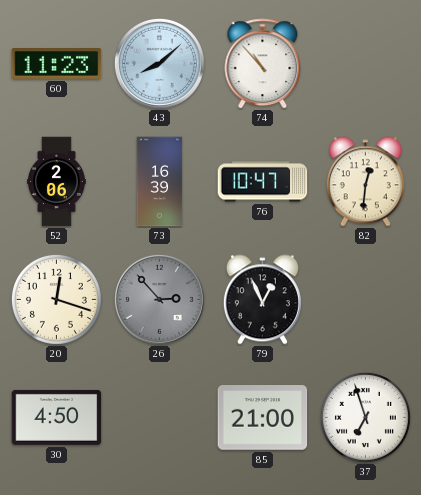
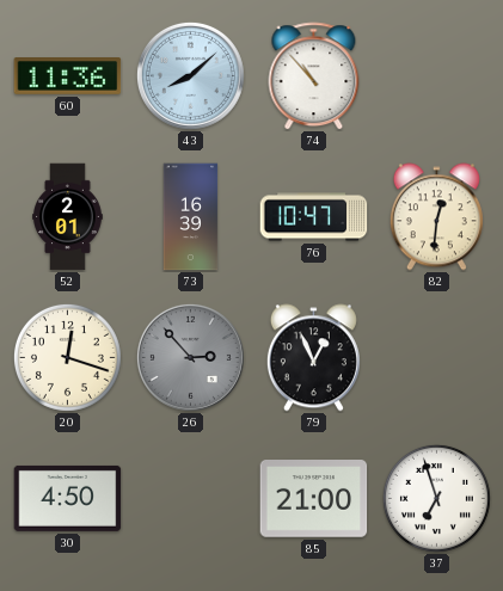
60: 11:23 -> 11:36
52: 2:06 -> 2:01
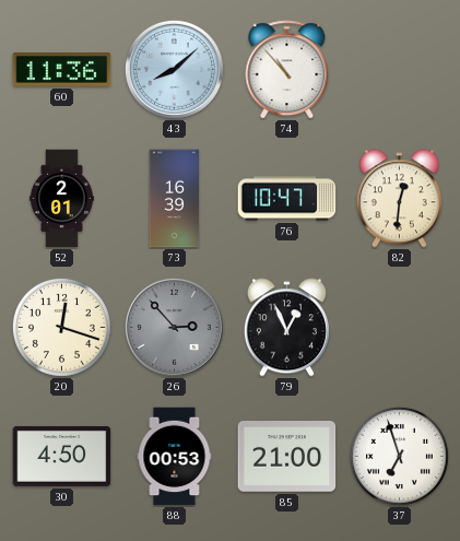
88: none -> 00:53
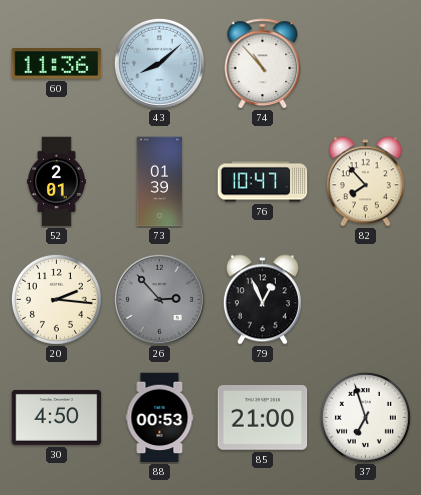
73: 16:39 -> 01:39
82: 12:31 -> 7:53
20: 12:18 -> 2:16
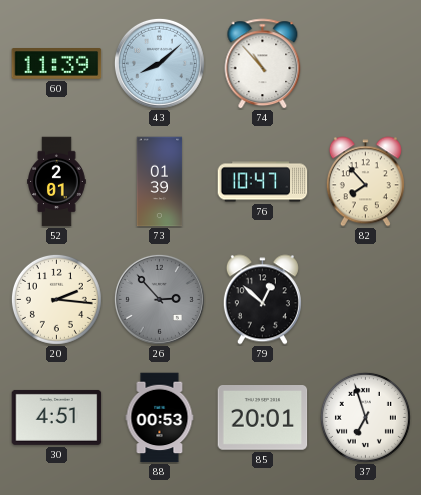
60: 11:36 -> 11:39
79: 12:56 -> 12:52
30: 4:50 -> 4:51
85: 21:00 -> 20:01
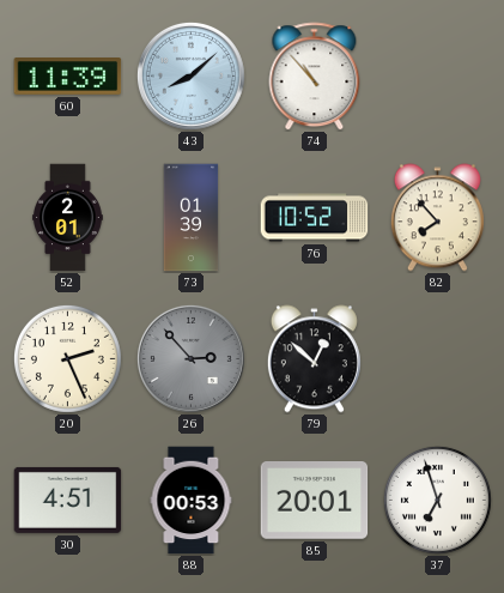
76: 10:47 -> 10:52
20: 2:16 -> 2:26
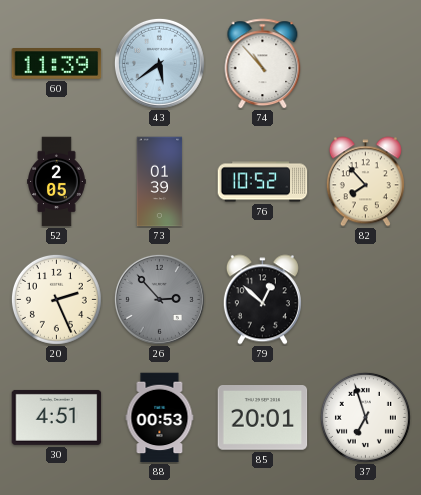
43: 8:08 -> 5:39
52: 2:01 -> 2:05
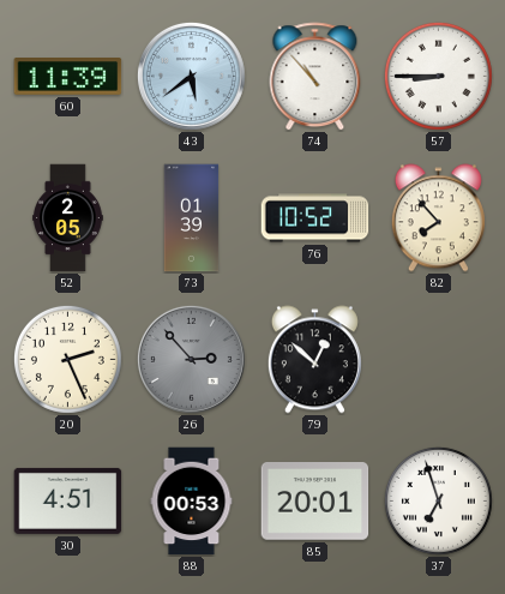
57: none -> 8:45
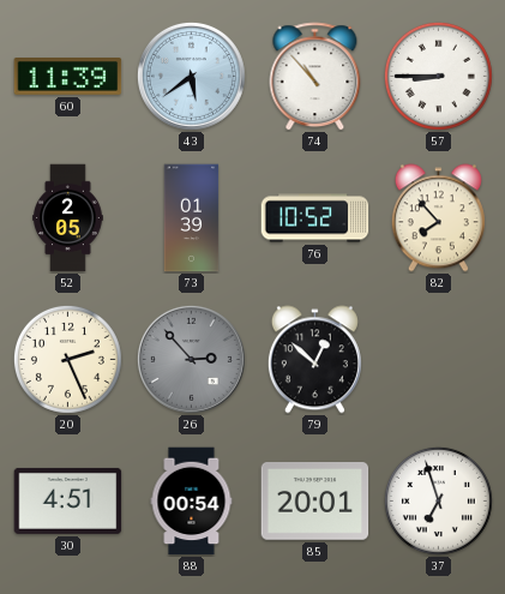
88: 00:53 -> 00:54
